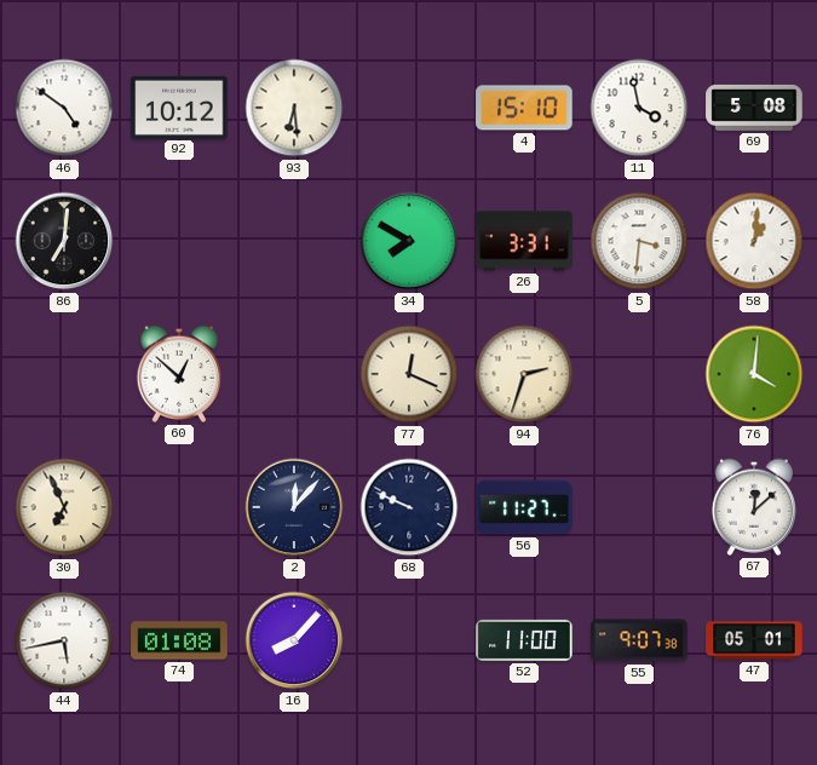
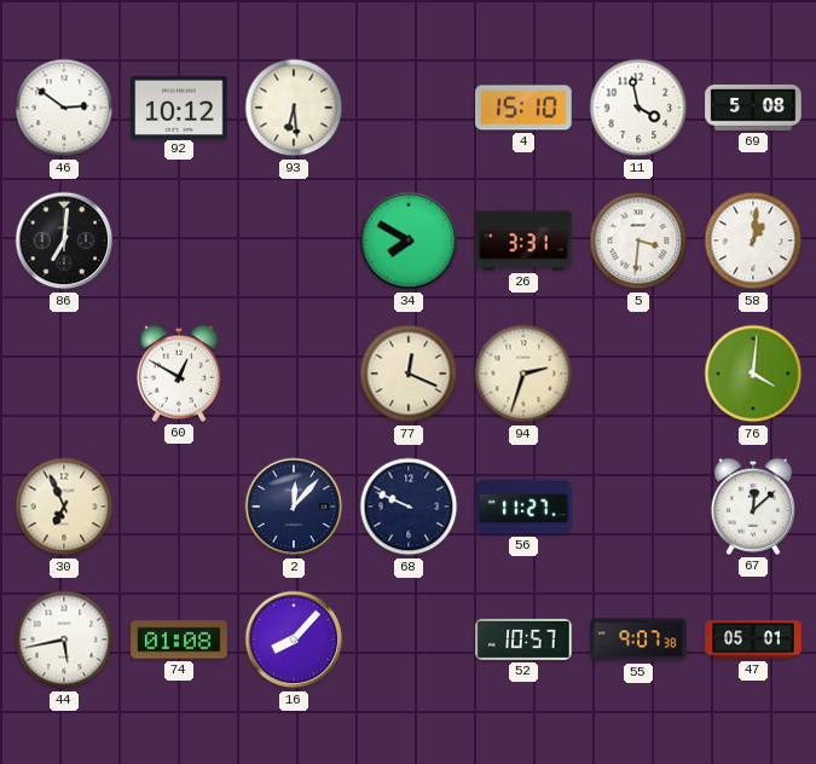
46: 4:51 -> 2:51
60: 12:52 -> 12:50
52: 11:00 -> 10:57
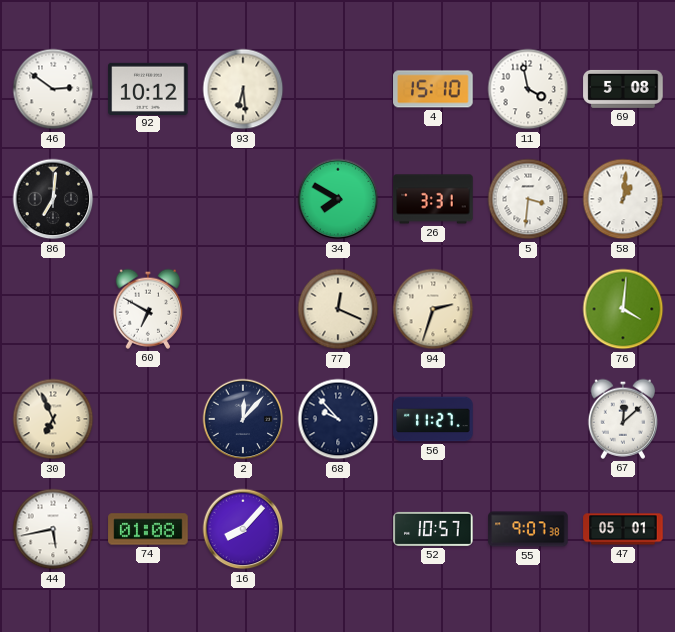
60: 12:50 -> 6:50
68: 9:49 -> 9:53
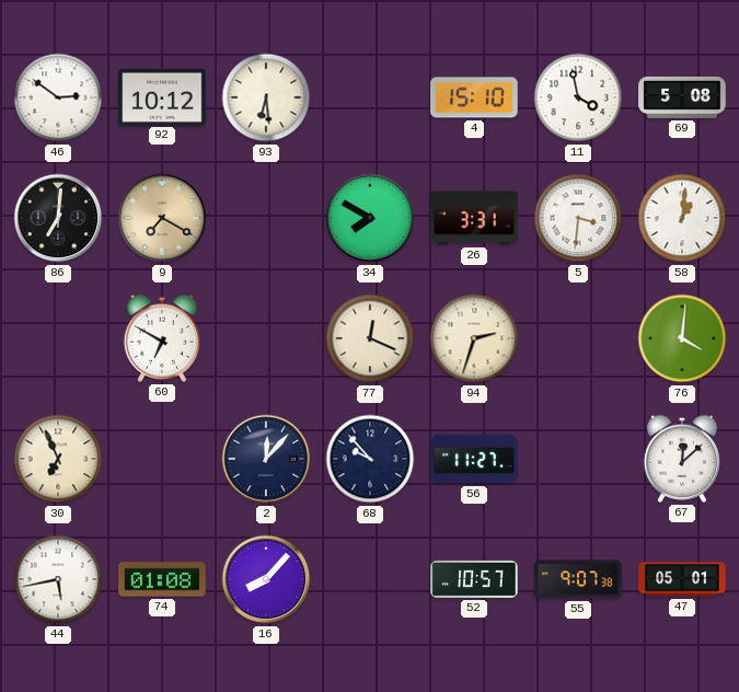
9: none -> 7:20
